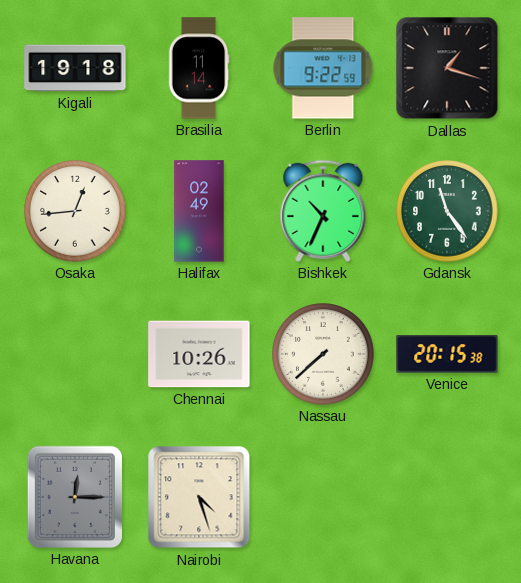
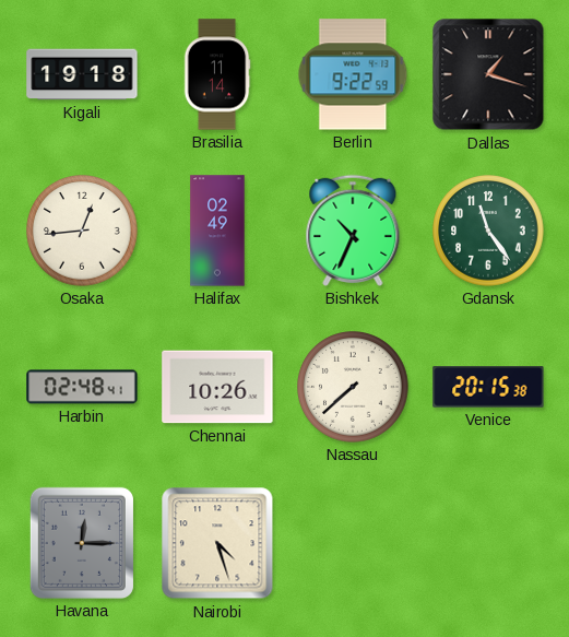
Harbin: none -> 02:48
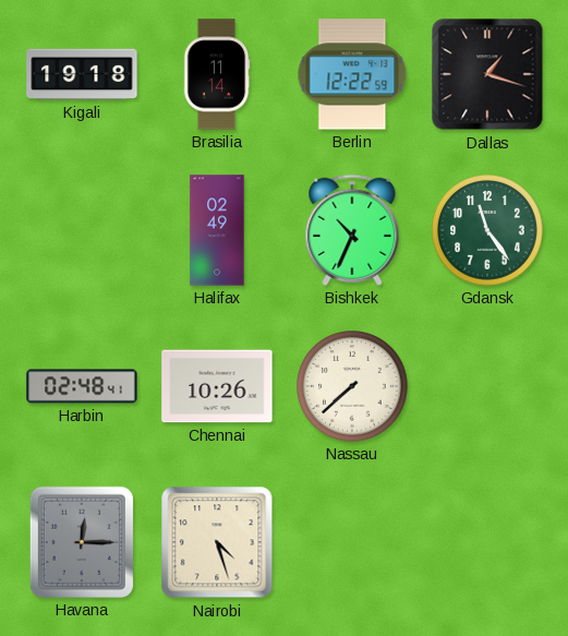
Berlin: 9:22 -> 12:22
Osaka: 12:44 -> none
Venice: 20:15 -> none
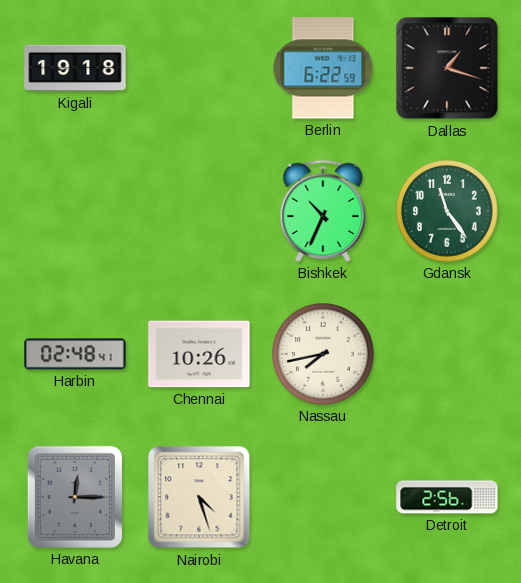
Brasilia: 11:14 -> none
Berlin: 12:22 -> 6:22
Halifax: 02:49 -> none
Nassau: 7:38 -> 7:43
Detroit: none -> 2:56
